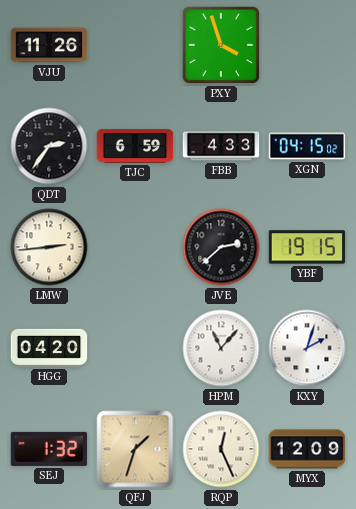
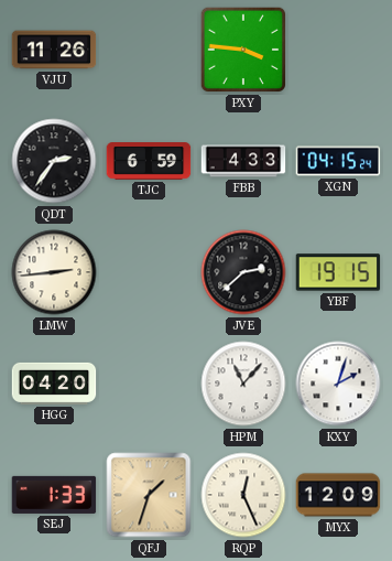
PXY: 3:57 -> 3:46
XGN: 04:15:02 -> 04:15:24
SEJ: 1:32 -> 1:33
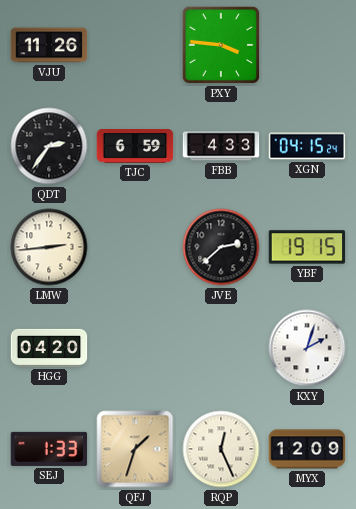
HPM: 11:07 -> none
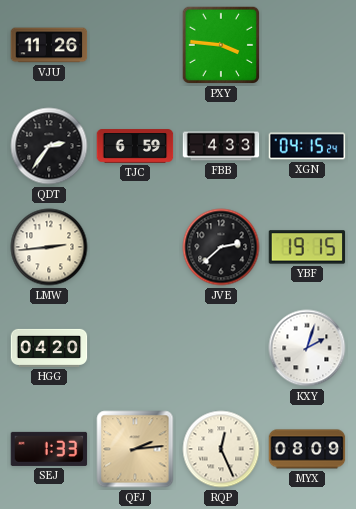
QFJ: 1:33 -> 2:14
MYX: 12:09 -> 08:09
